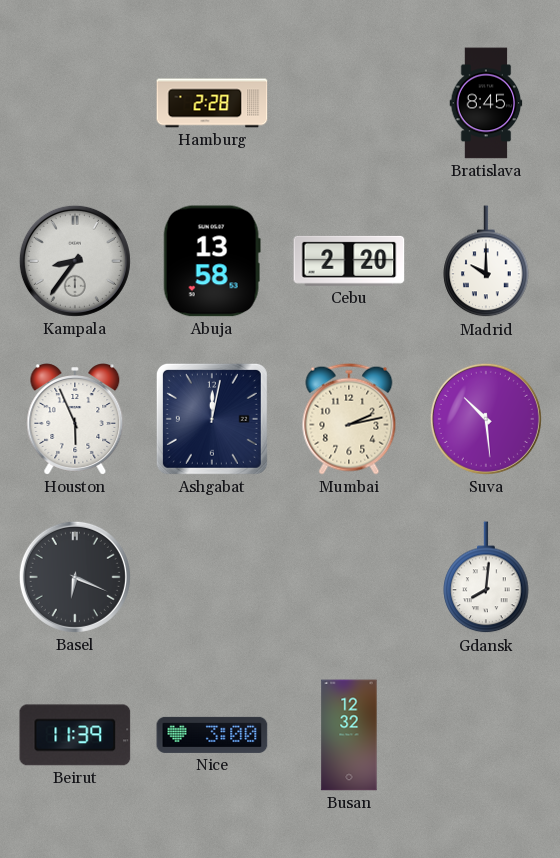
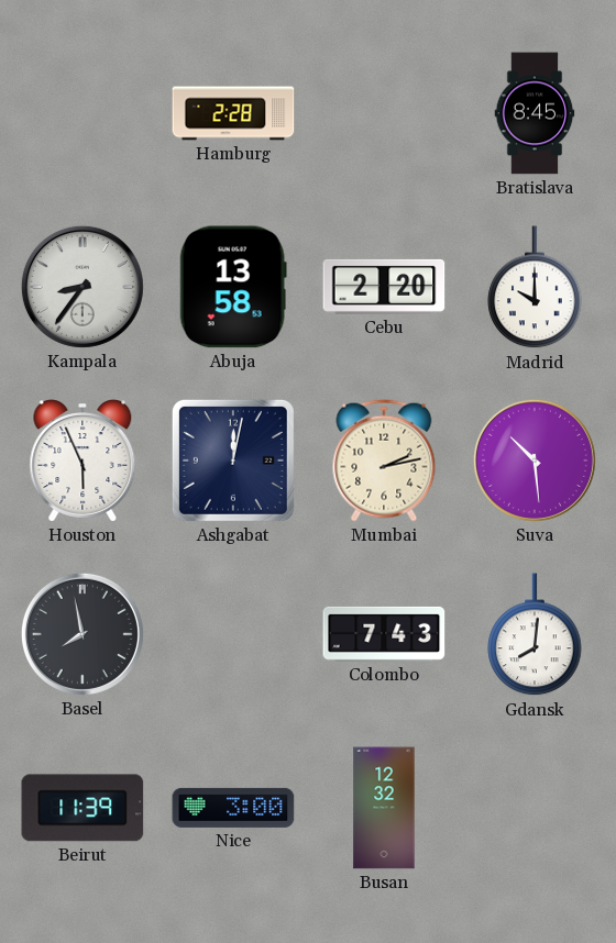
Basel: 6:19 -> 7:58
Colombo: none -> 7:43
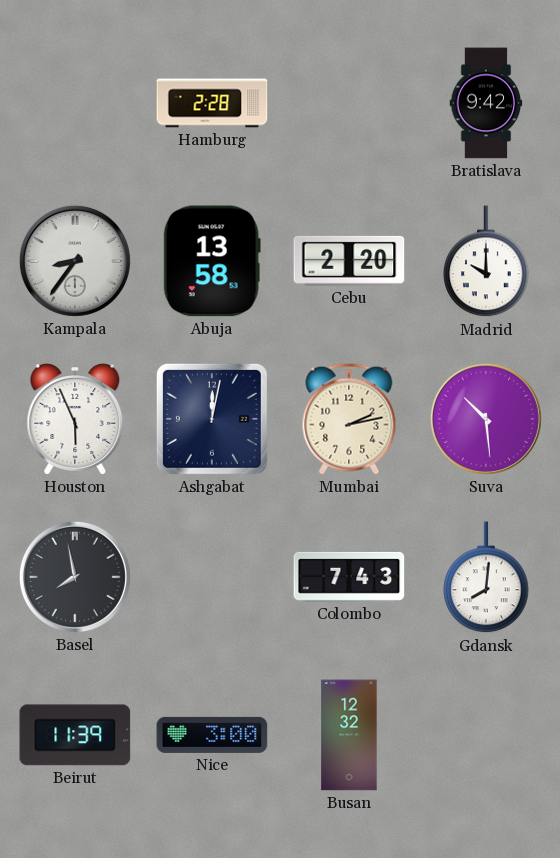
Bratislava: 8:45 -> 9:42
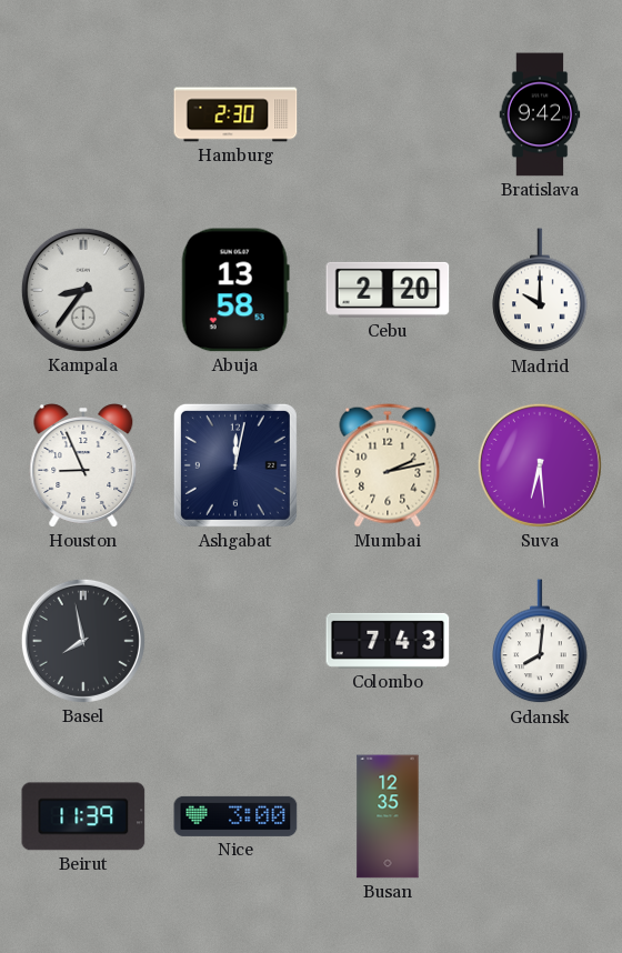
Hamburg: 2:28 -> 2:30
Houston: 5:56 -> 8:56
Suva: 10:29 -> 6:29
Busan: 12:32 -> 12:35
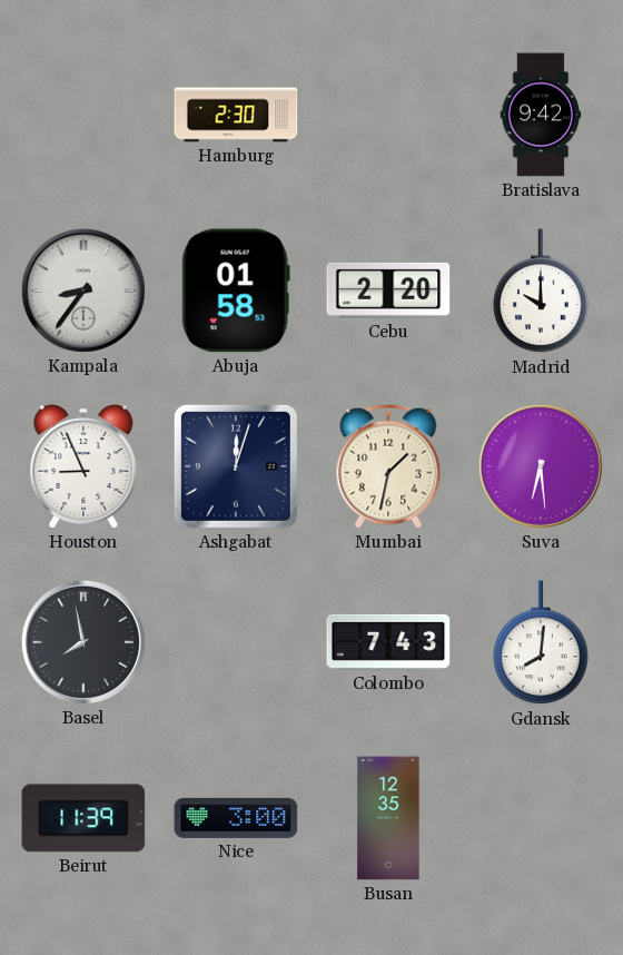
Abuja: 13:58 -> 01:58
Ashgabat: 12:02 -> 12:03
Mumbai: 2:13 -> 1:32
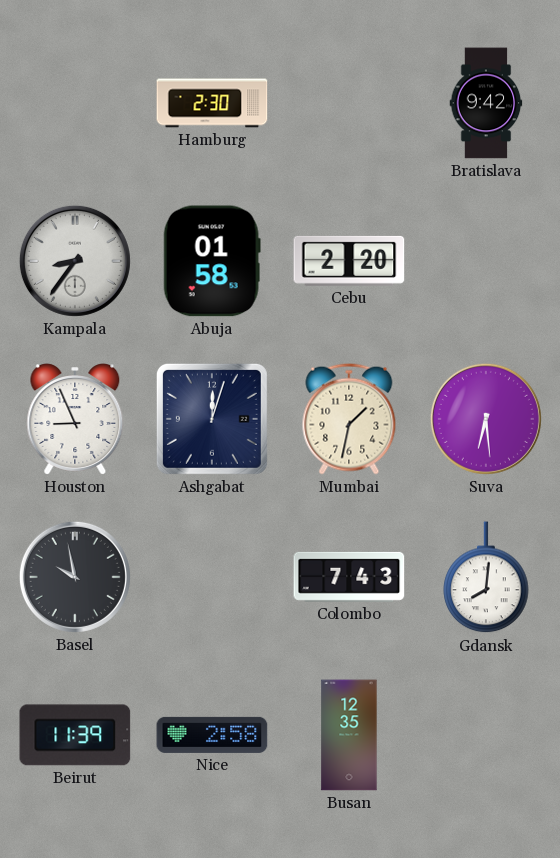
Madrid: 10:00 -> none
Basel: 7:58 -> 9:58
Nice: 3:00 -> 2:58
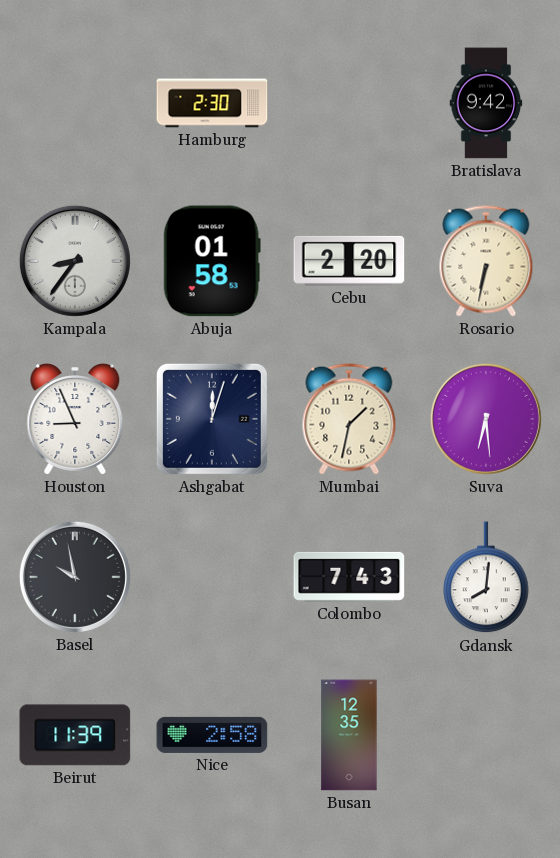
Rosario: none -> 6:32
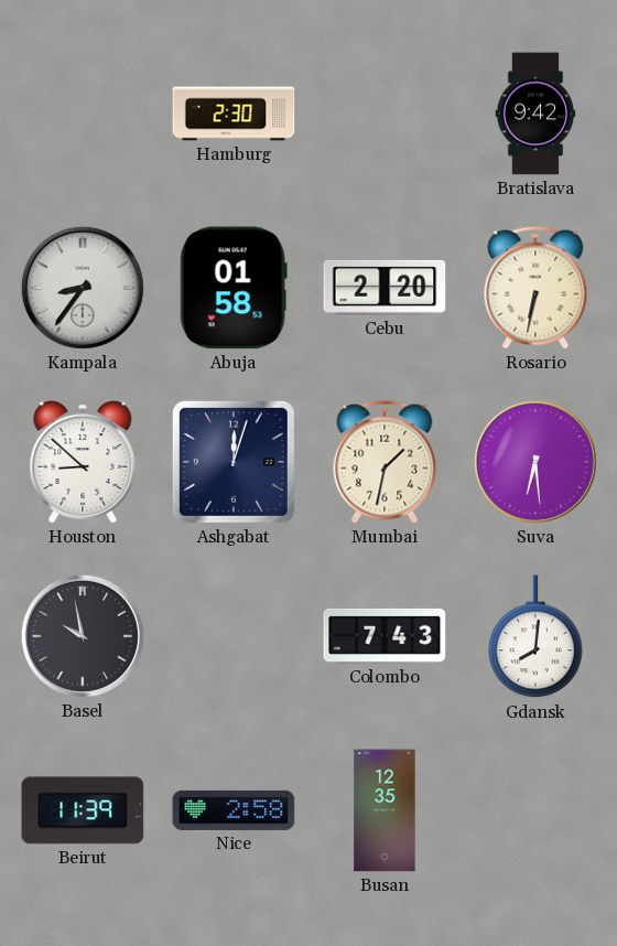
Houston: 8:56 -> 8:52
